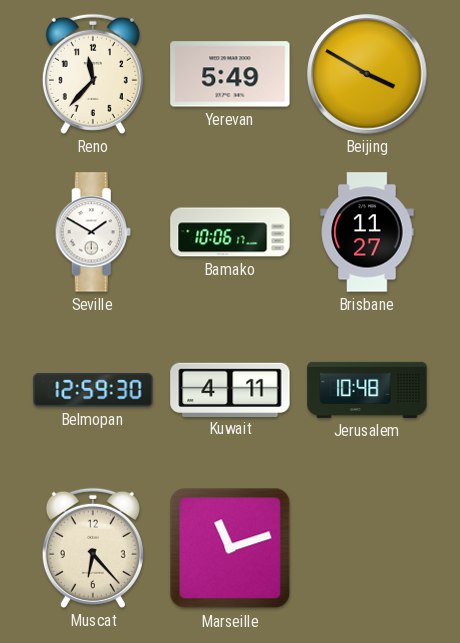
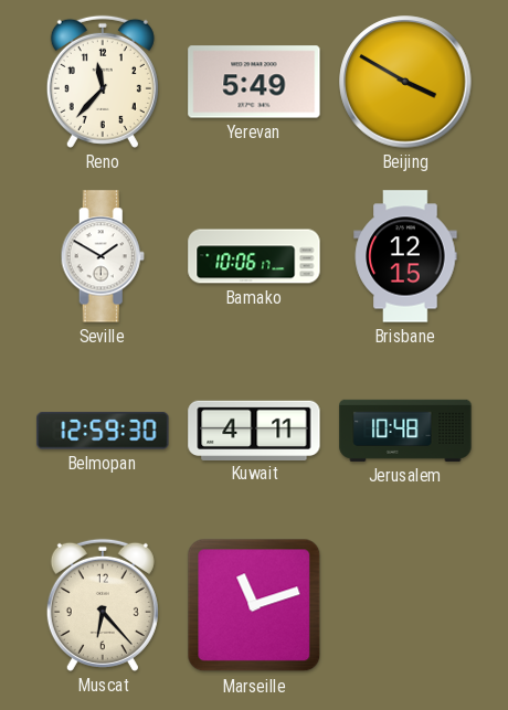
Brisbane: 11:27 -> 12:15
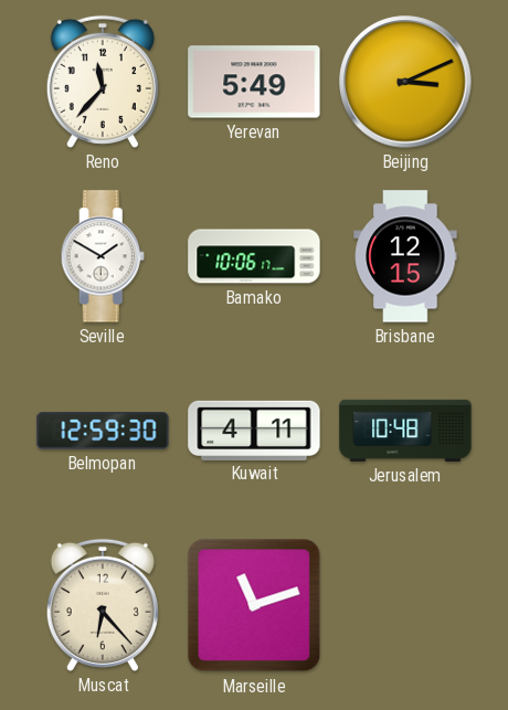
Beijing: 3:50 -> 3:11
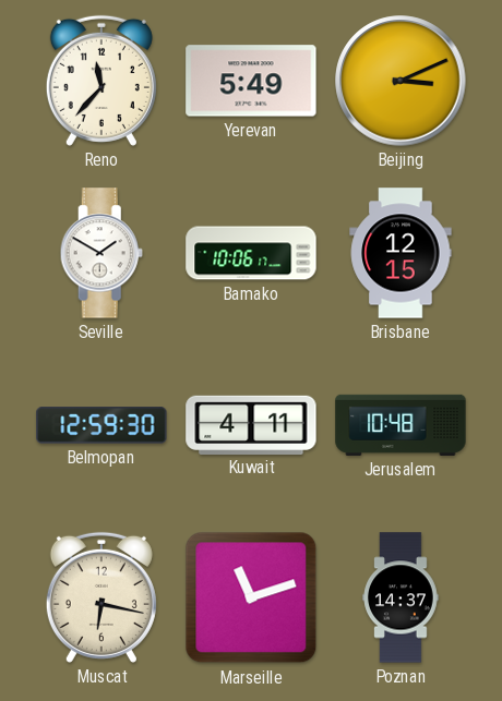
Muscat: 6:23 -> 6:17
Poznan: none -> 14:37
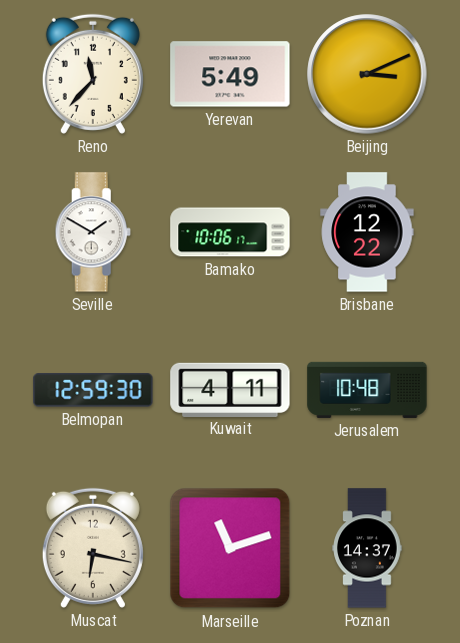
Brisbane: 12:15 -> 12:22
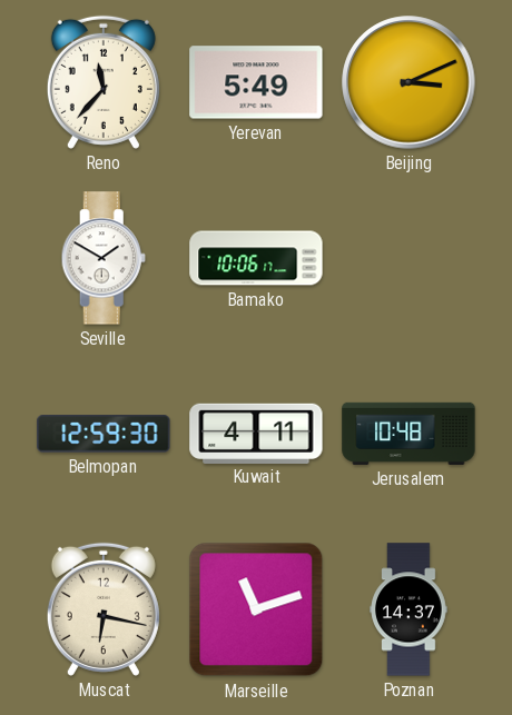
Brisbane: 12:22 -> none
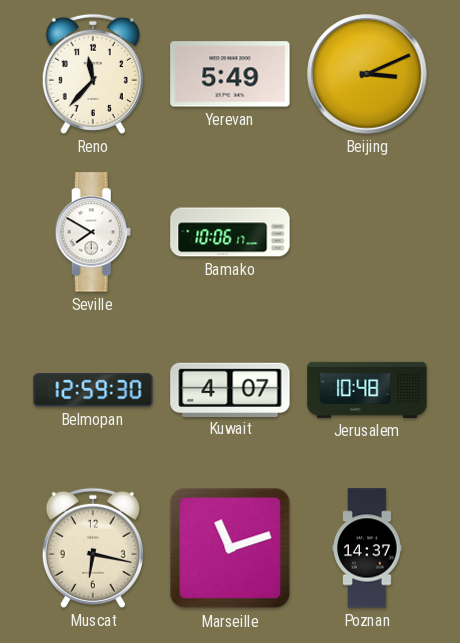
Seville: 1:50 -> 7:50
Kuwait: 4:11 -> 4:07
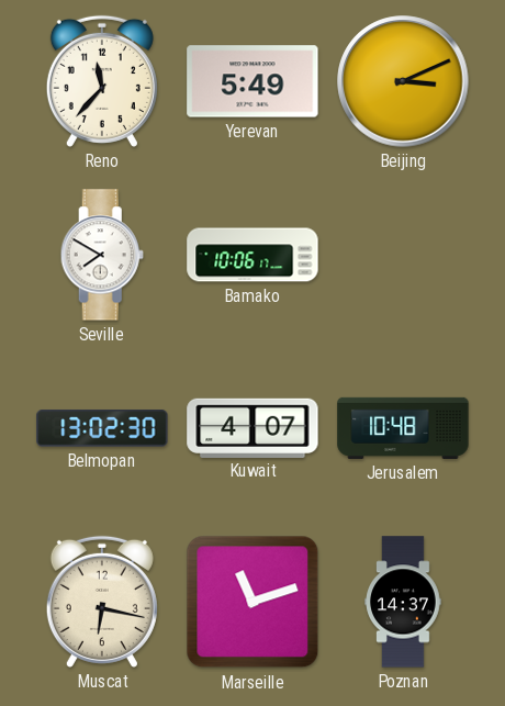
Belmopan: 12:59 -> 13:02
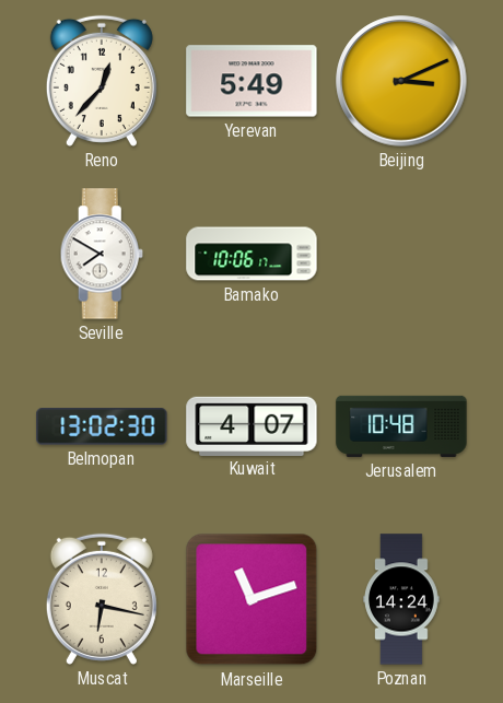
Reno: 11:37 -> 12:37
Poznan: 14:37 -> 14:24
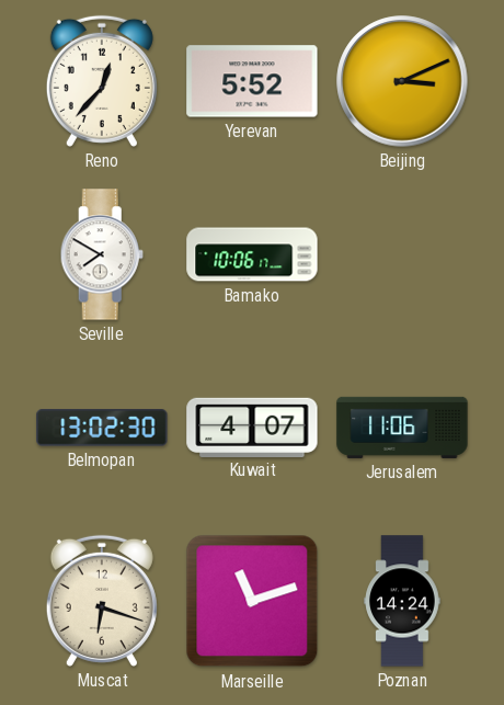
Yerevan: 5:49 -> 5:52
Jerusalem: 10:48 -> 11:06
Muscat: 6:17 -> 6:18
